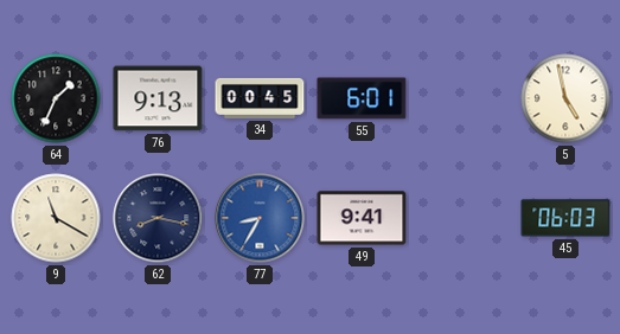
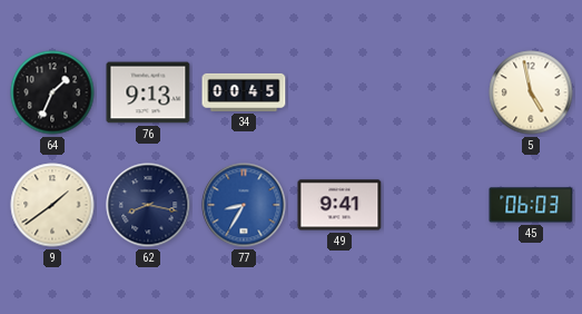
55: 6:01 -> none
9: 11:20 -> 1:39
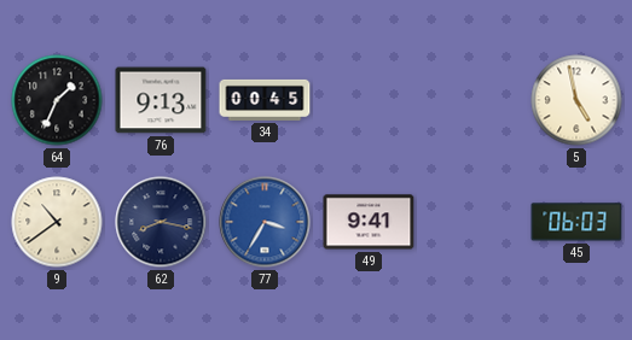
9: 1:39 -> 10:39
77: 8:35 -> 3:35
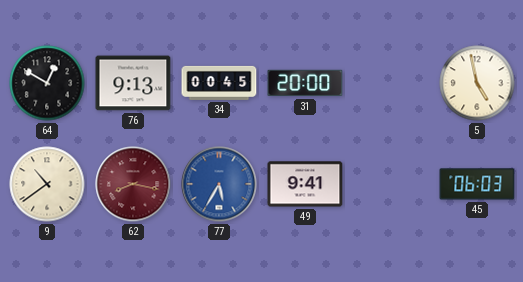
64: 1:34 -> 12:50
31: none -> 20:00
62 dial: navy -> burgundy
77: 3:35 -> 5:35
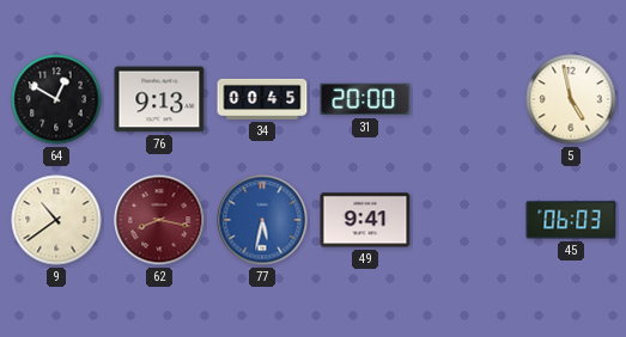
77: 5:35 -> 5:32
